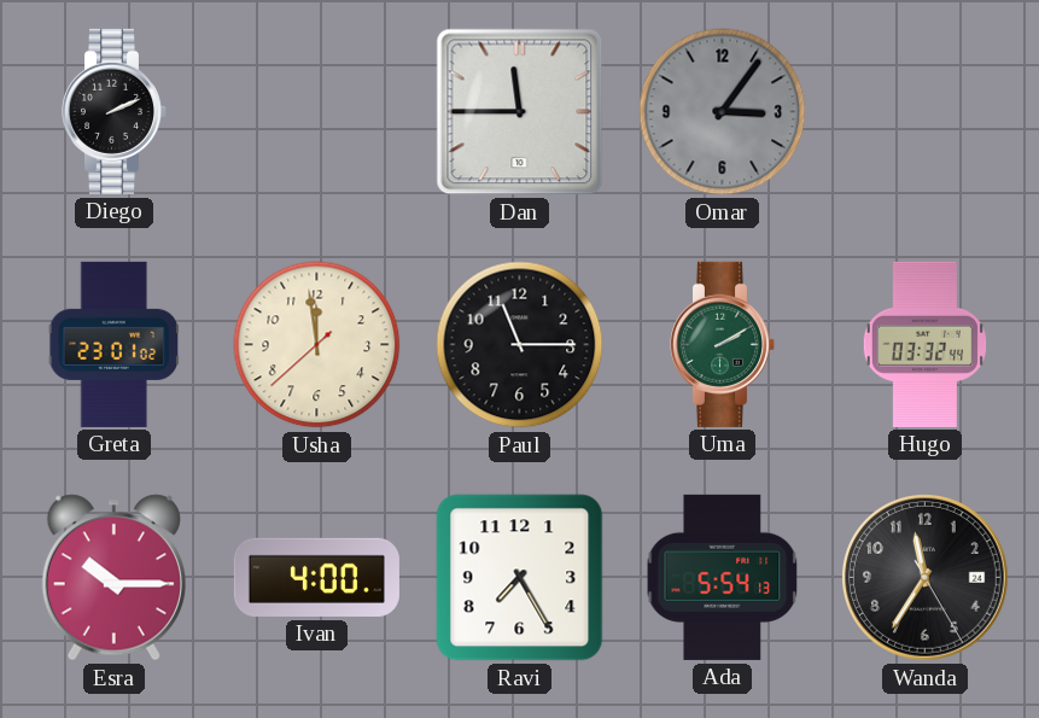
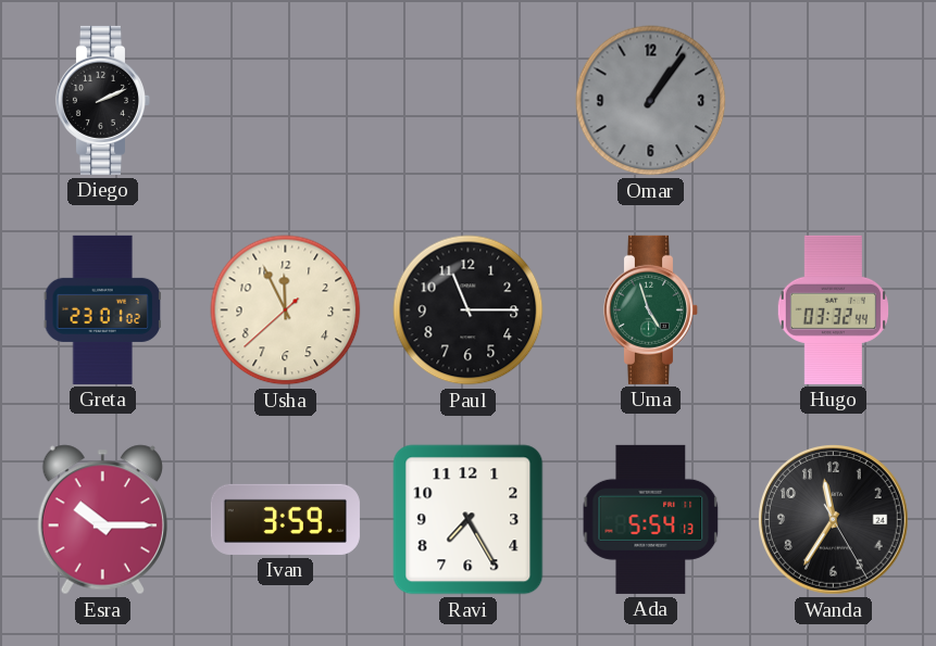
Dan: 11:45 -> none
Omar: 3:06 -> 1:06
Usha: 11:58 -> 11:55
Uma: 2:10 -> 4:57
Ivan: 4:00 -> 3:59
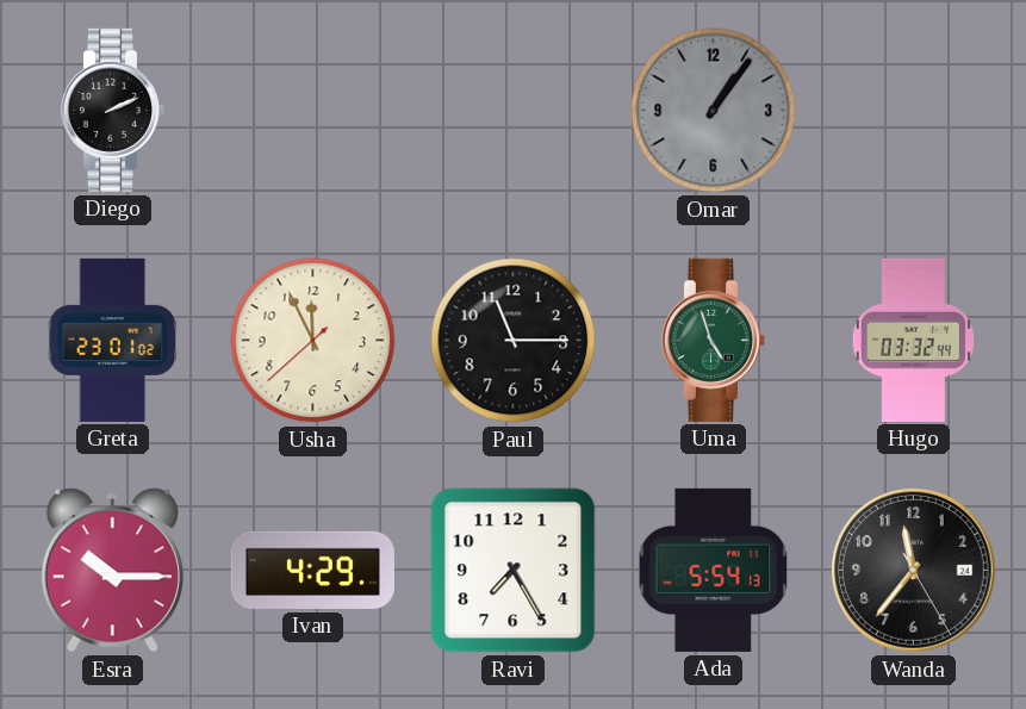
Ivan: 3:59 -> 4:29
Wanda: 11:35 -> 11:36
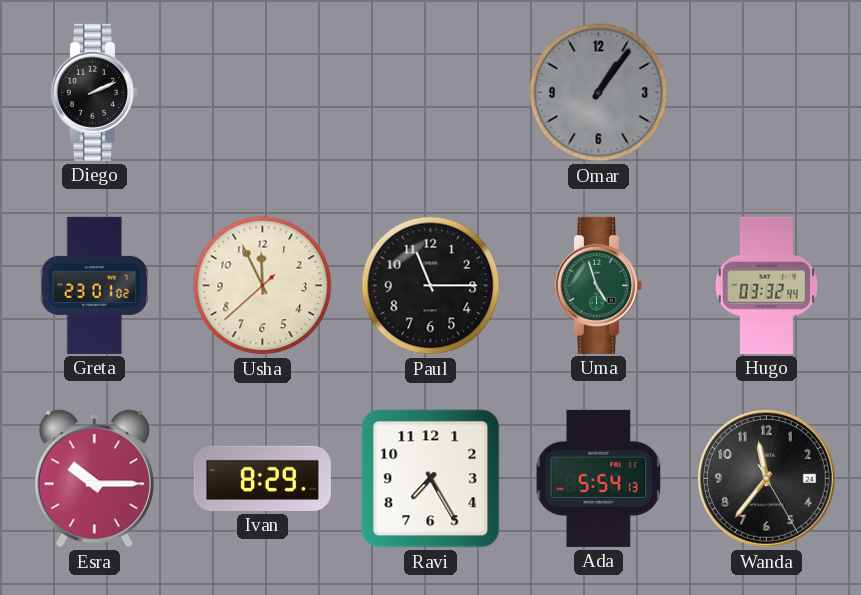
Ivan: 4:29 -> 8:29
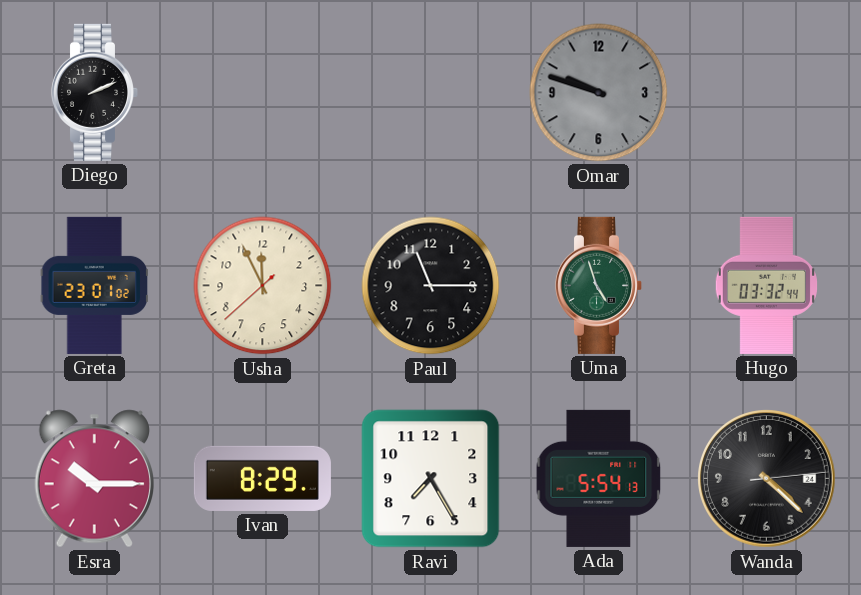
Omar: 1:06 -> 9:48
Wanda: 11:36 -> 4:22
